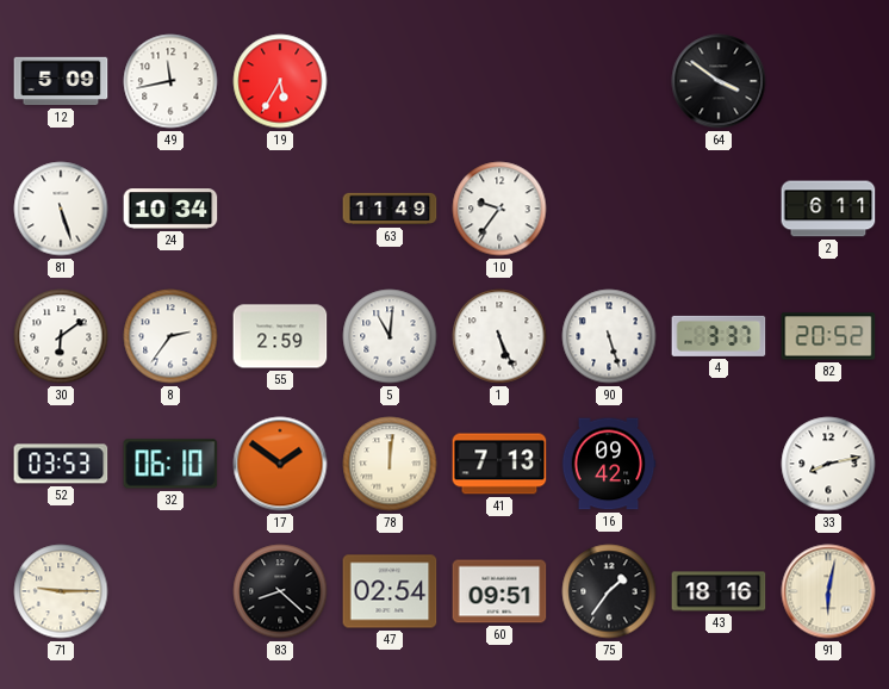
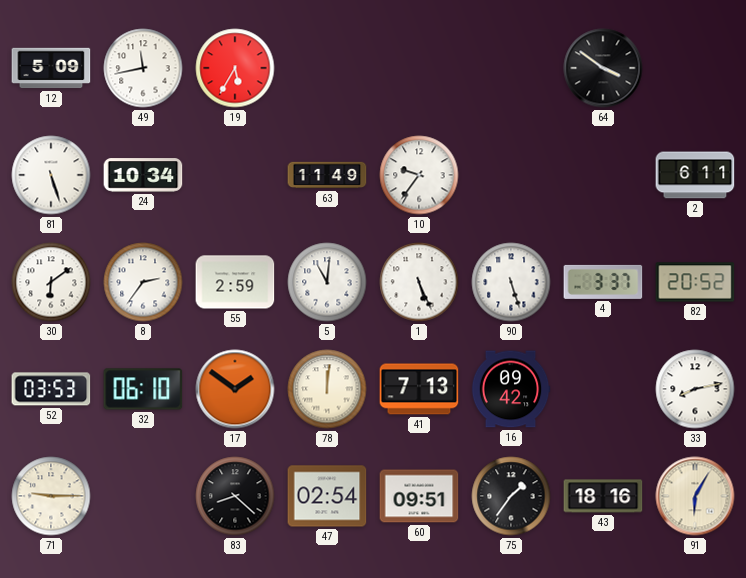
91: 6:02 -> 6:05
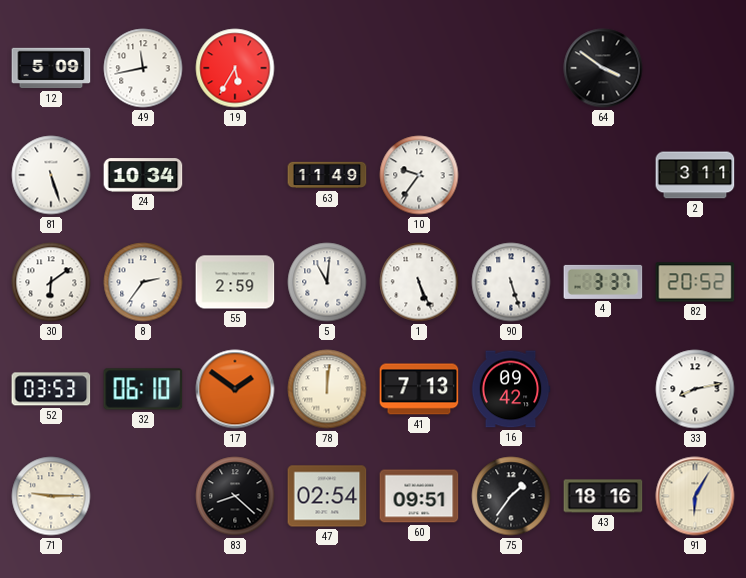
2: 6:11 -> 3:11
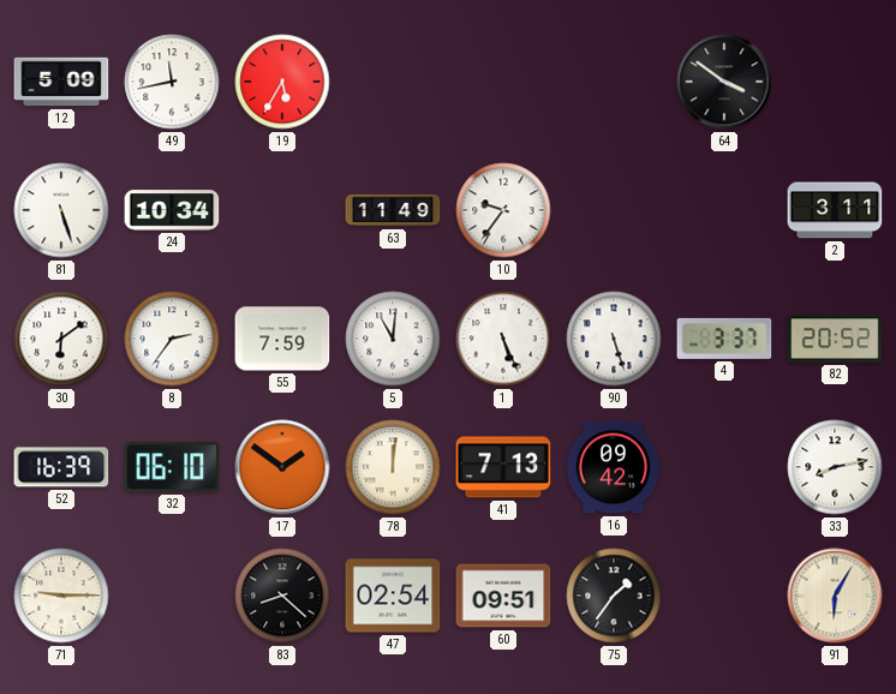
55: 2:59 -> 7:59
52: 03:53 -> 16:39
43: 18:16 -> none
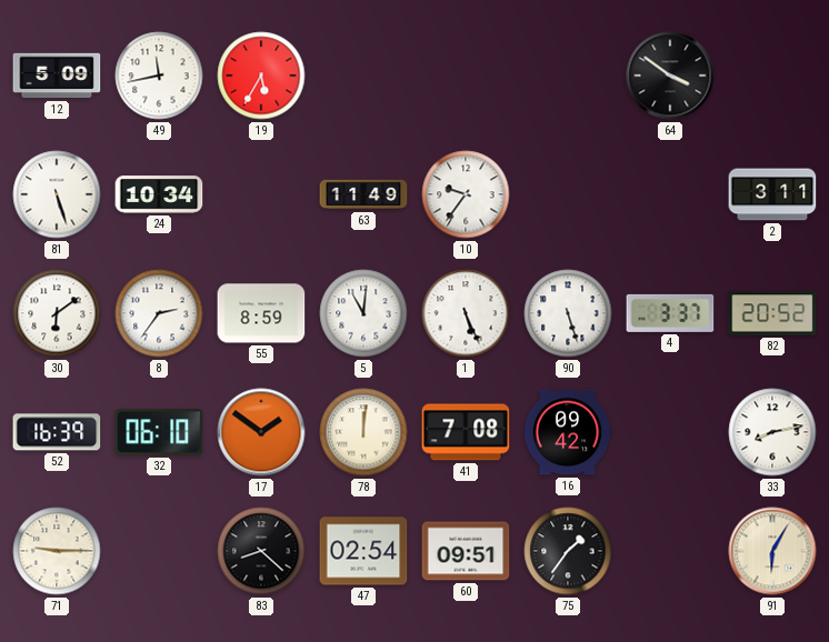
55: 7:59 -> 8:59
41: 7:13 -> 7:08
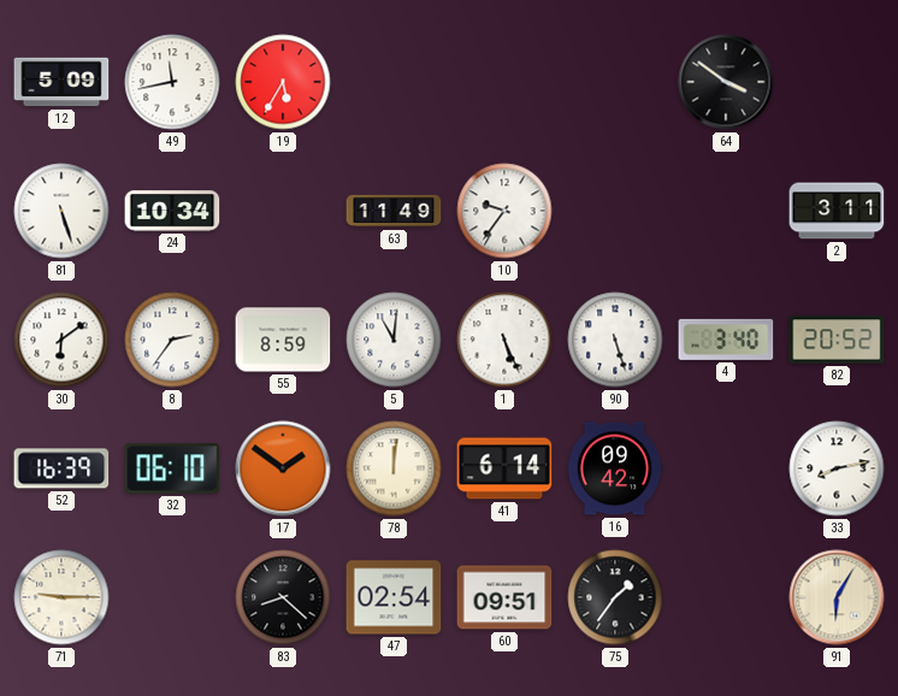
4: 3:37 -> 3:40
41: 7:08 -> 6:14
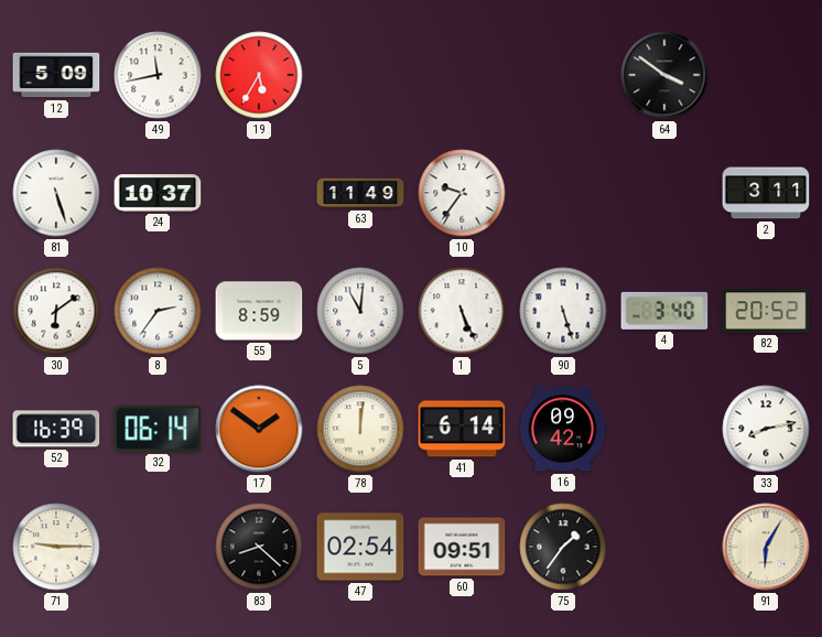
24: 10:34 -> 10:37
32: 06:10 -> 06:14
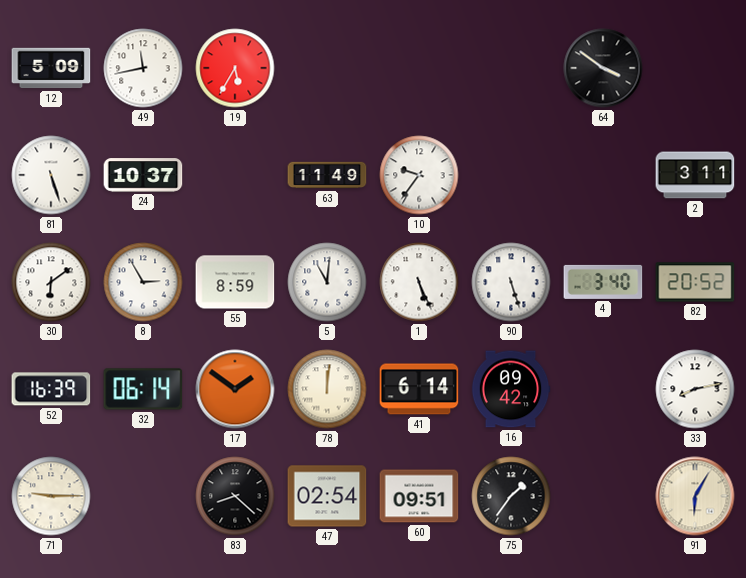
8: 2:36 -> 2:55
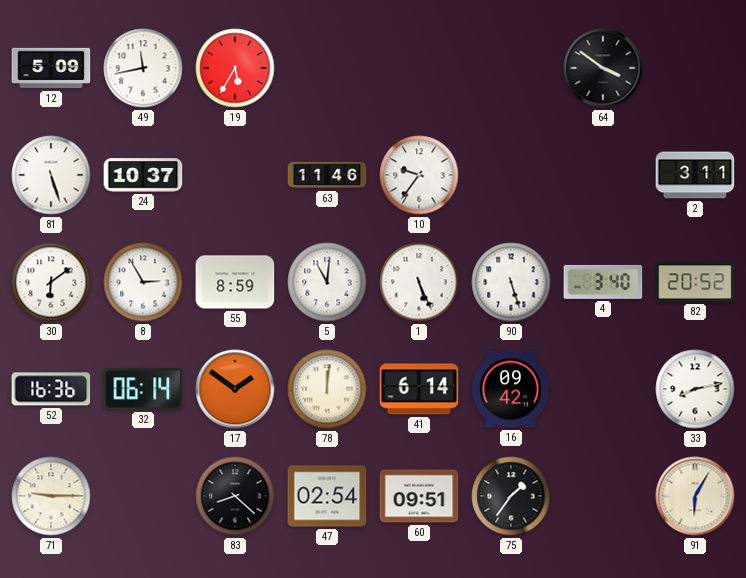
63: 11:49 -> 11:46
52: 16:39 -> 16:36
